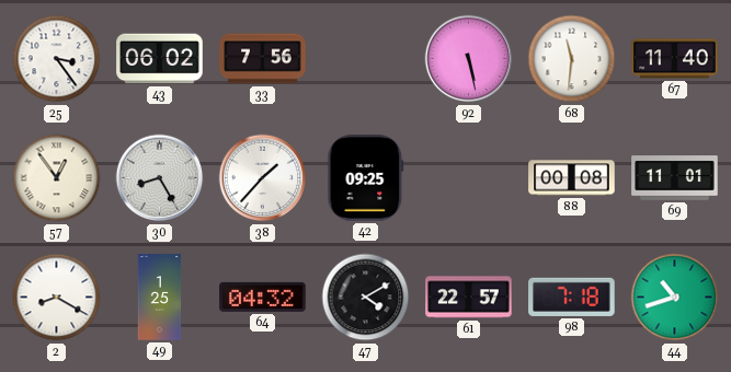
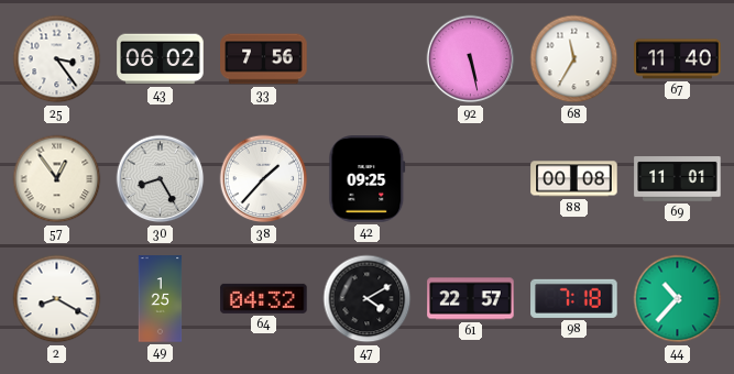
68: 11:31 -> 11:35
44: 10:42 -> 10:37
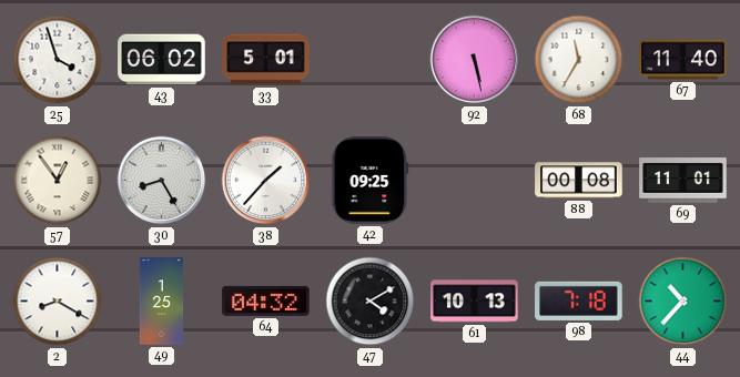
25: 3:24 -> 3:57
33: 7:56 -> 5:01
61: 22:57 -> 10:13
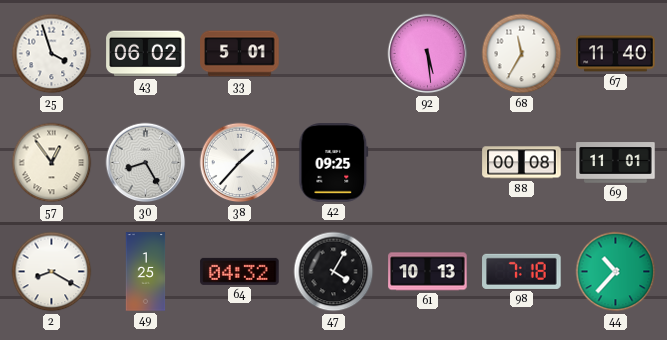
92: 5:28 -> 5:29
47: 4:10 -> 4:05
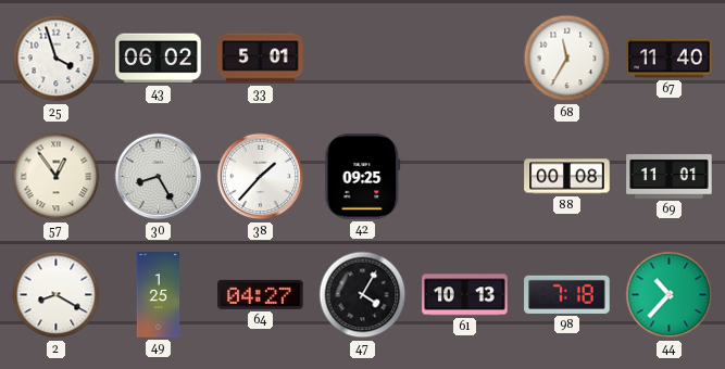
92: 5:29 -> none
64: 04:32 -> 04:27
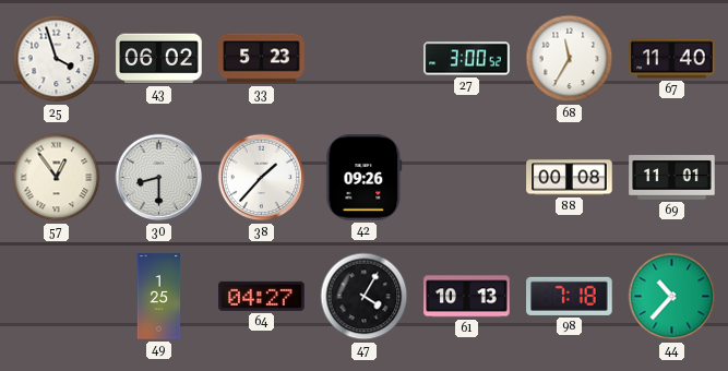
33: 5:01 -> 5:23
27: none -> 3:00
30: 8:25 -> 8:30
42: 09:25 -> 09:26
2: 8:20 -> none
